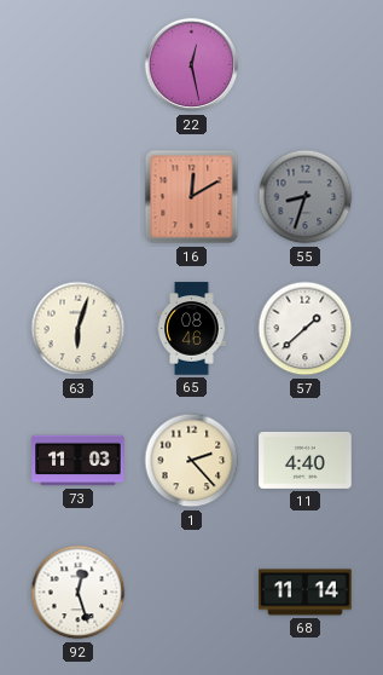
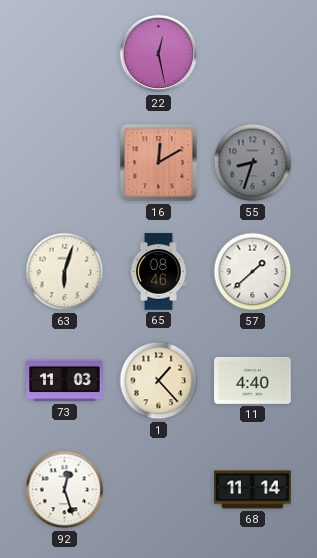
1: 2:23 -> 1:23
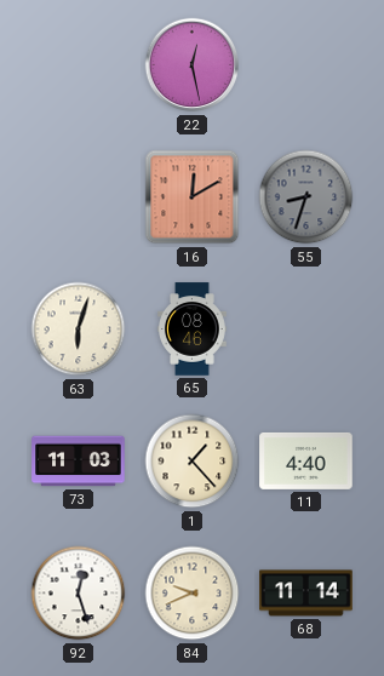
57: 1:38 -> none
84: none -> 9:41
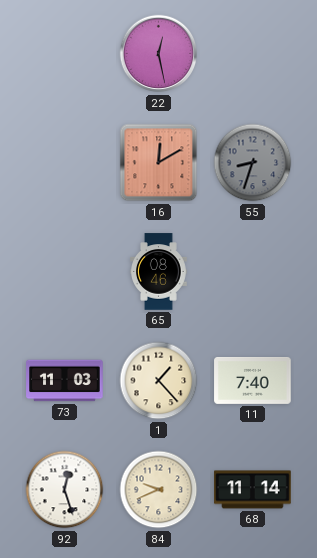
63: 6:03 -> none
11: 4:40 -> 7:40
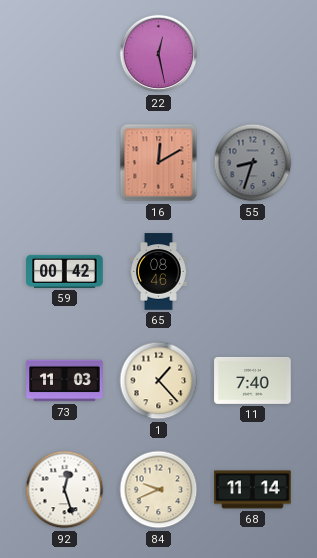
59: none -> 00:42
